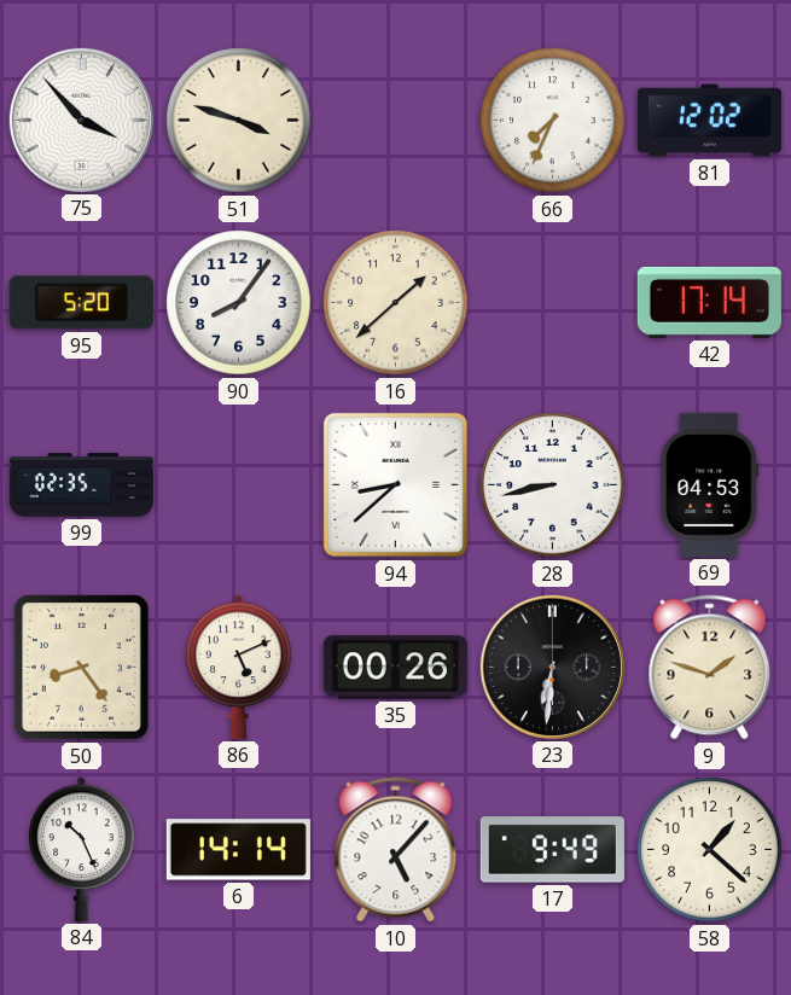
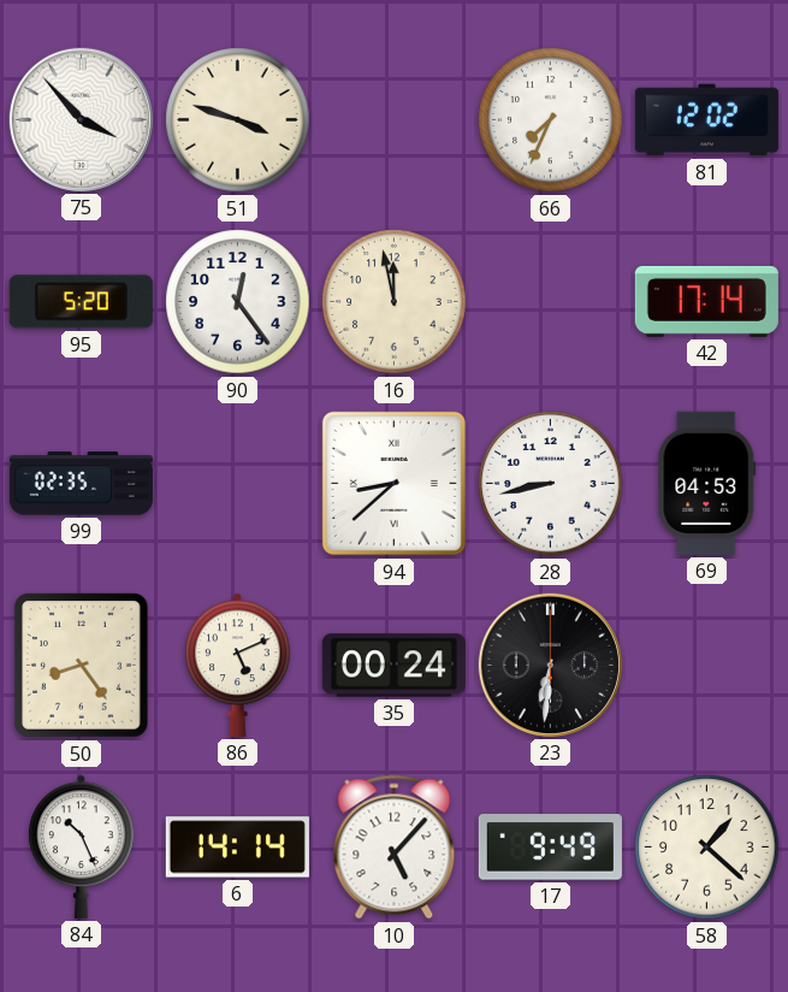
90: 8:06 -> 12:24
16: 1:38 -> 11:58
35: 00:26 -> 00:24
9: 1:48 -> none
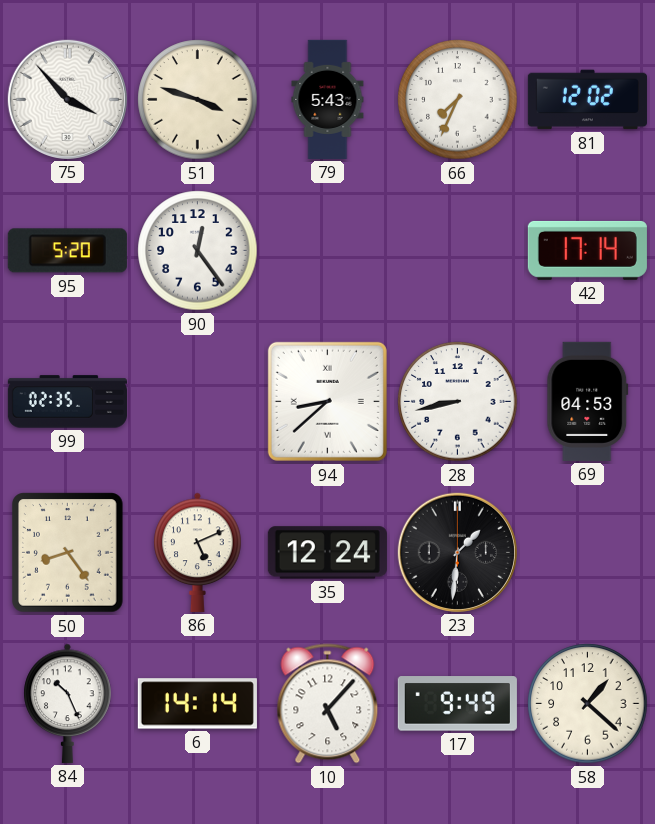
79: none -> 5:43
16: 11:58 -> none
35: 00:24 -> 12:24
23: 6:31 -> 1:31
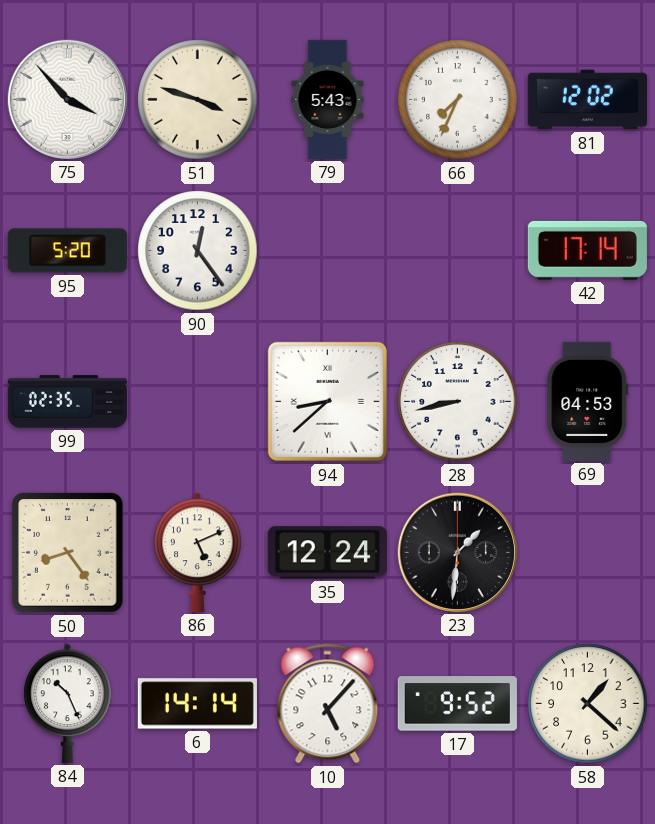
17: 9:49 -> 9:52
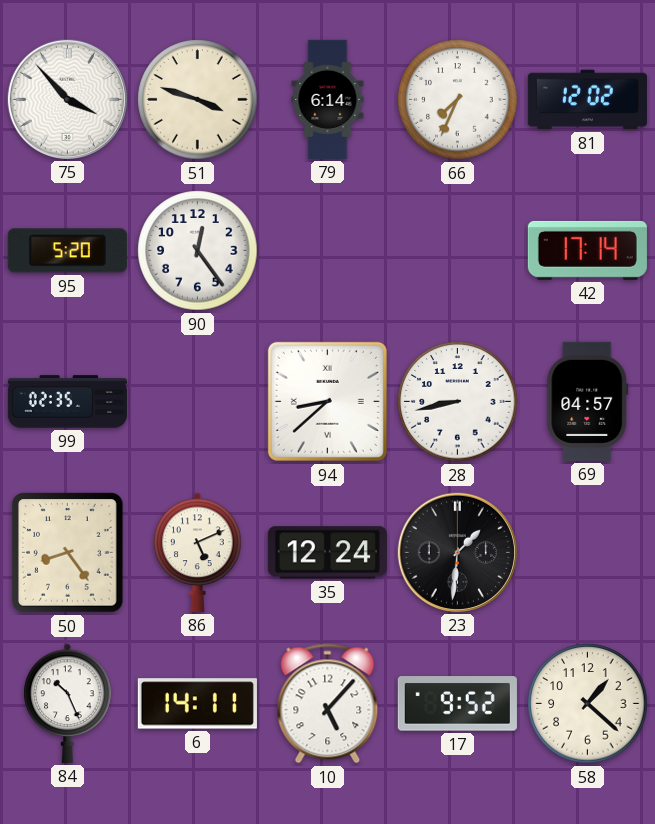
79: 5:43 -> 6:14
69: 04:53 -> 04:57
6: 14:14 -> 14:11
